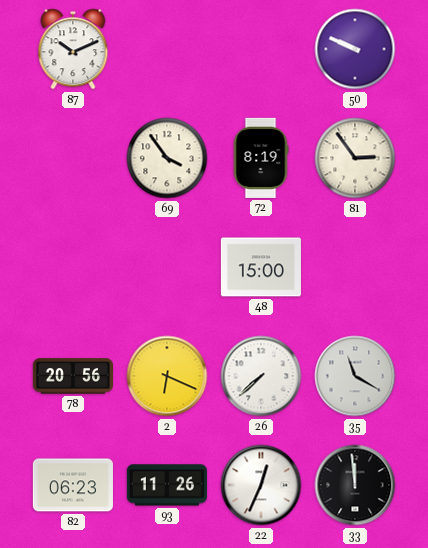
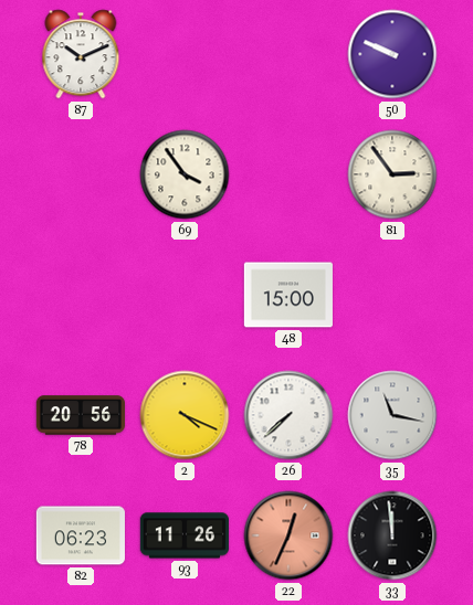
72: 8:19 -> none
2: 6:19 -> 4:19
35: 11:20 -> 11:17
22 dial: white -> salmon
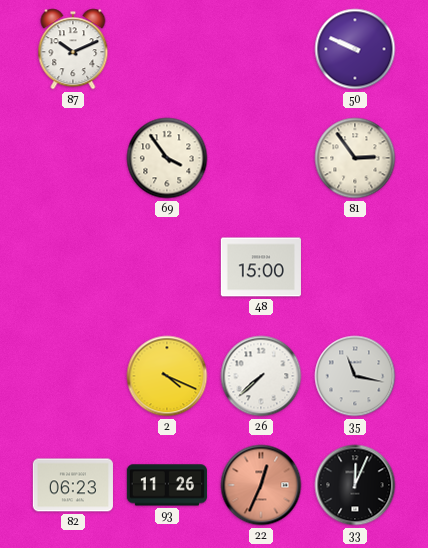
78: 20:56 -> none
33: 11:59 -> 12:04
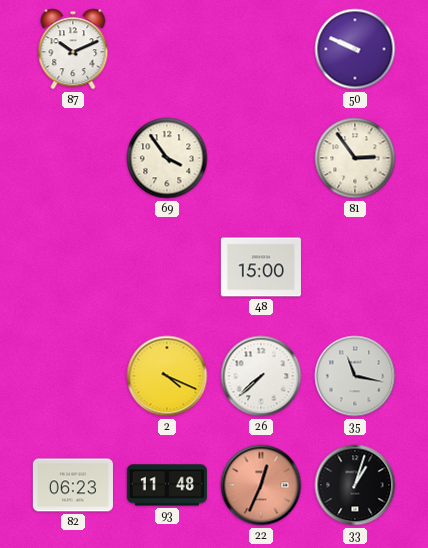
93: 11:26 -> 11:48
33: 12:04 -> 1:03
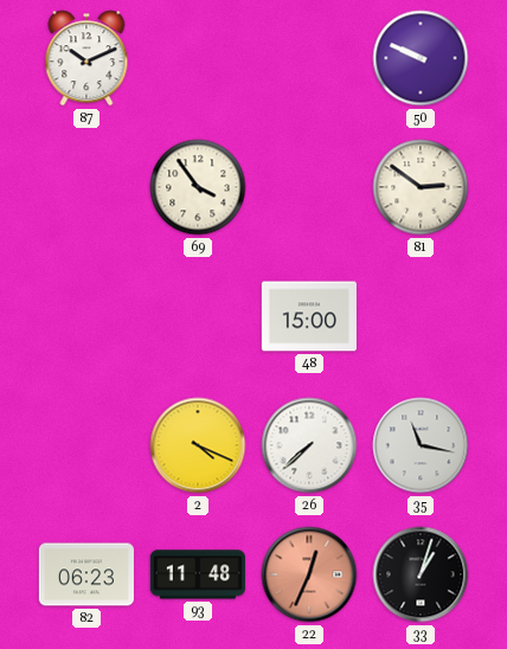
81: 2:54 -> 2:51
